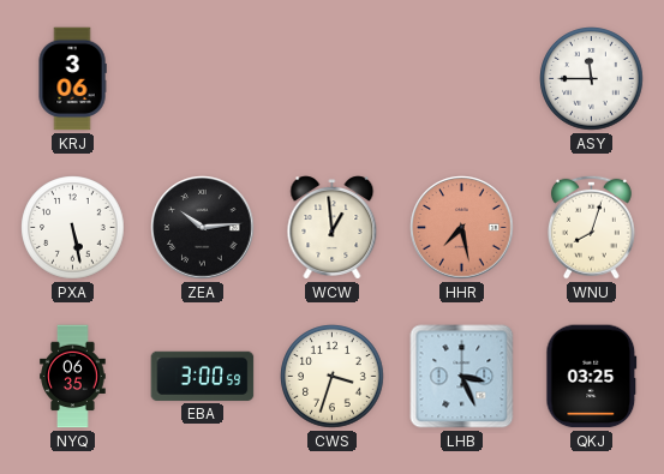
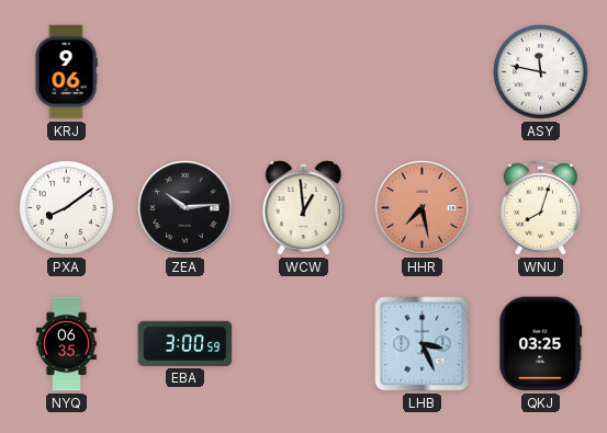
KRJ: 3:06 -> 9:06
ASY: 11:45 -> 11:47
PXA: 5:28 -> 8:09
CWS: 3:33 -> none
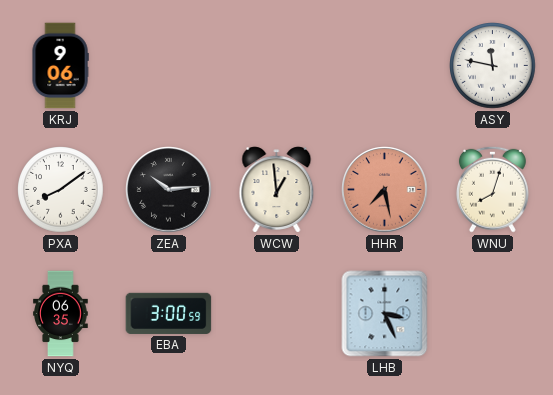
QKJ: 03:25 -> none
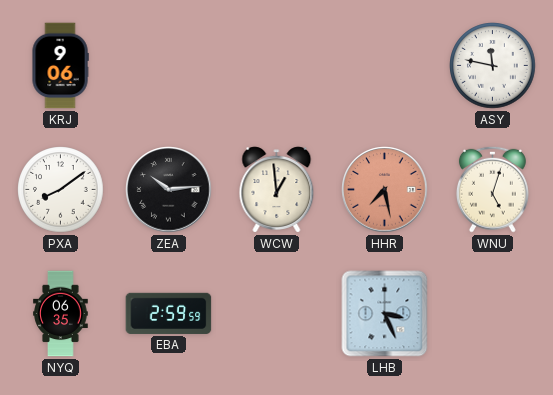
WNU: 8:03 -> 5:03
EBA: 3:00 -> 2:59
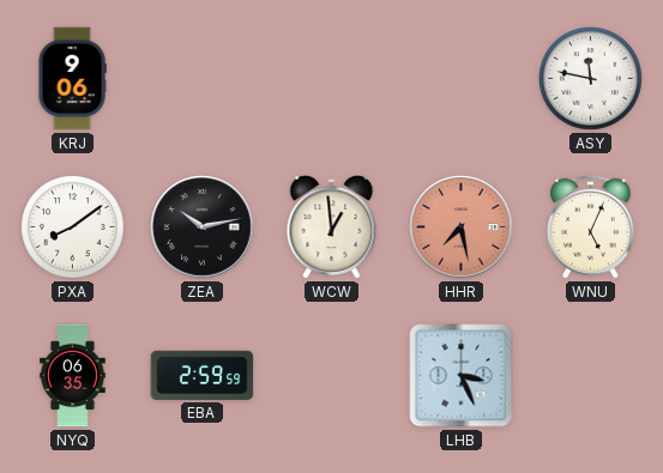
ZEA: 10:14 -> 10:13
WNU: 5:03 -> 5:04
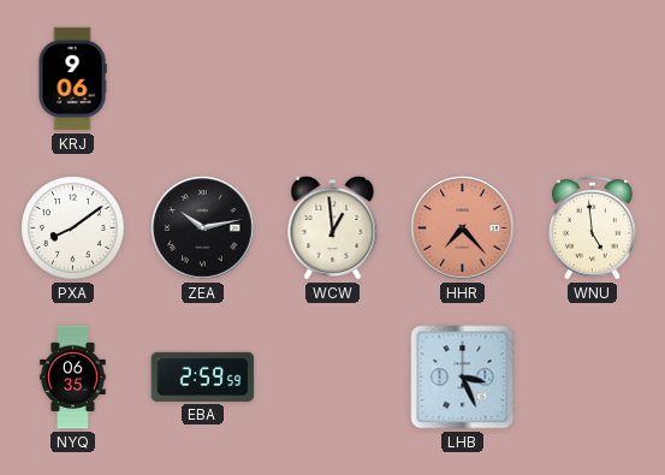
ASY: 11:47 -> none
HHR: 7:28 -> 7:23
WNU: 5:04 -> 4:59
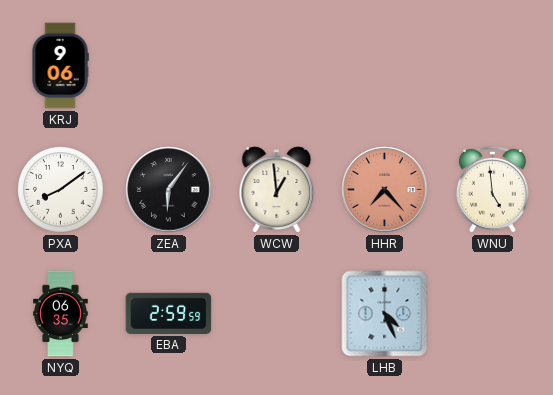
ZEA: 10:13 -> 6:06
LHB: 3:26 -> 4:26
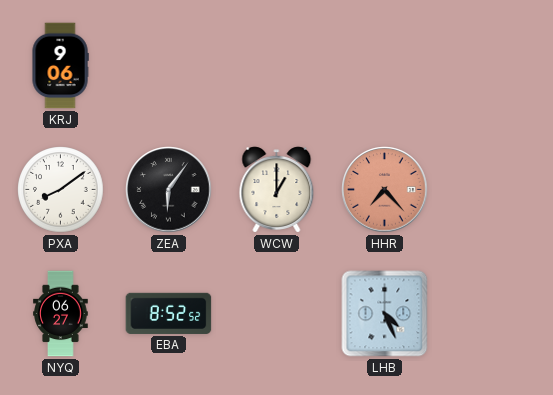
WCW: 12:59 -> 1:00
WNU: 4:59 -> none
NYQ: 06:35 -> 06:27
EBA: 2:59 -> 8:52
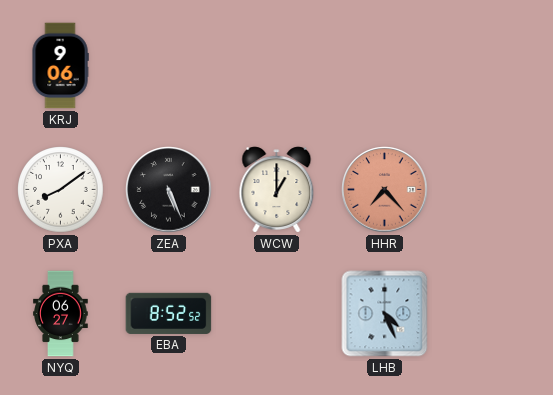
ZEA: 6:06 -> 5:26
